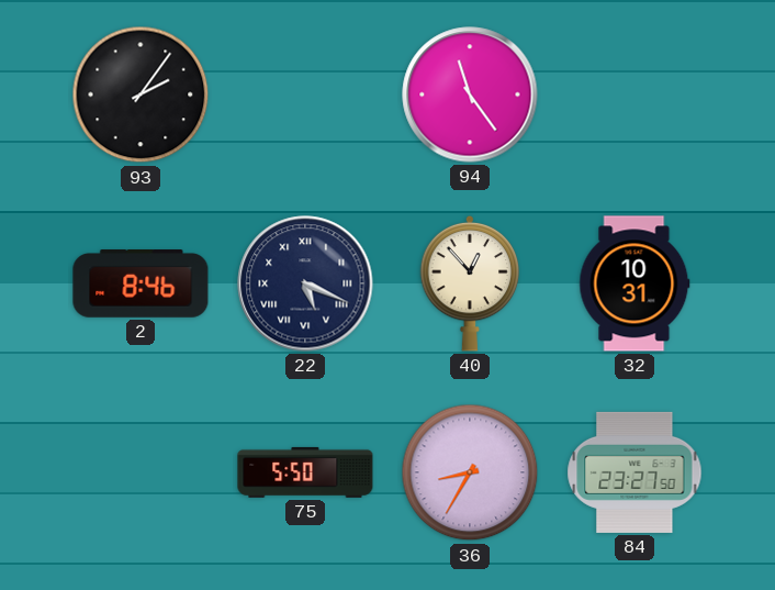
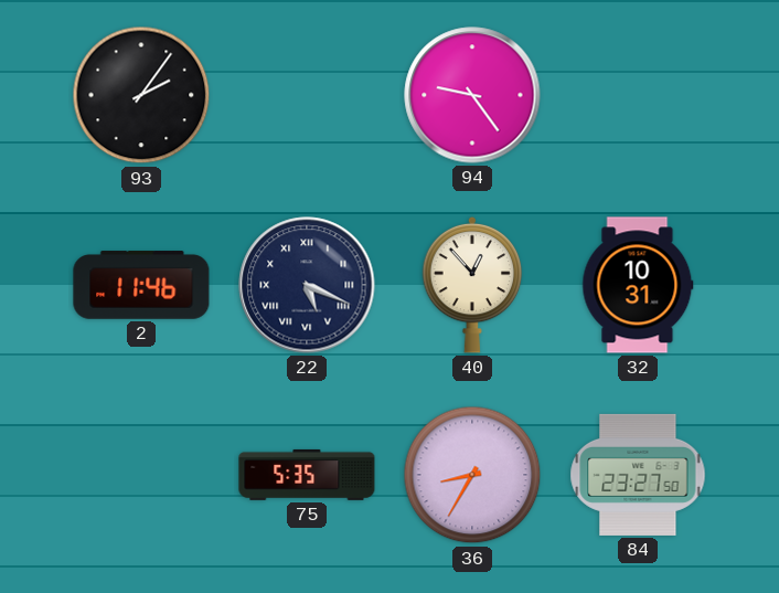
94: 11:24 -> 9:24
2: 8:46 -> 11:46
75: 5:50 -> 5:35
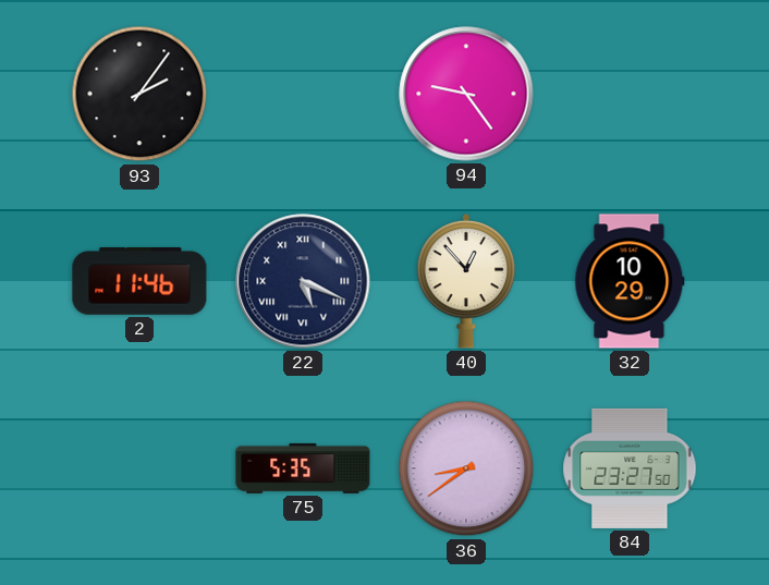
32: 10:31 -> 10:29
36: 8:35 -> 8:39
